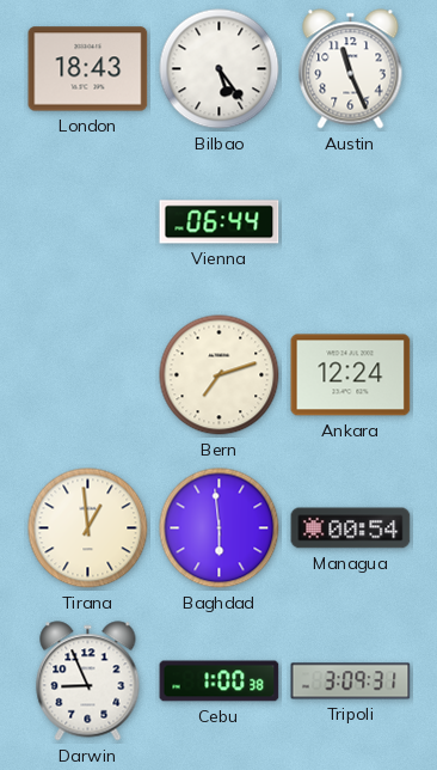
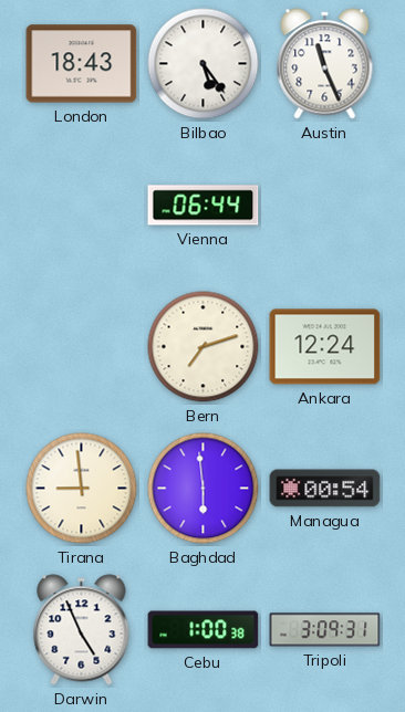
Tirana: 12:59 -> 8:59
Darwin: 8:56 -> 4:56
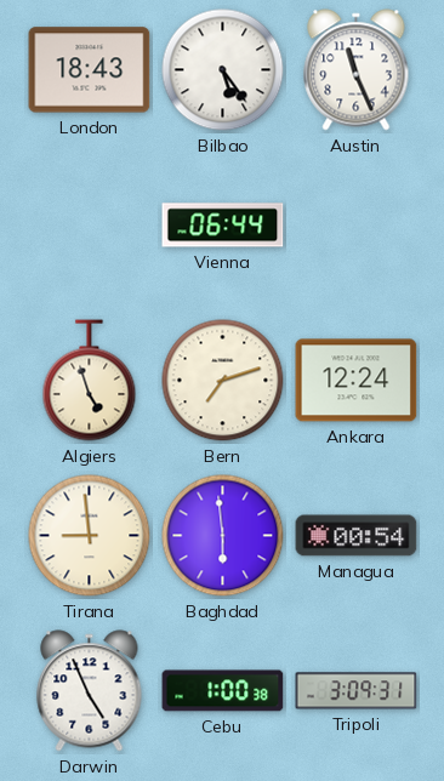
Algiers: none -> 4:57
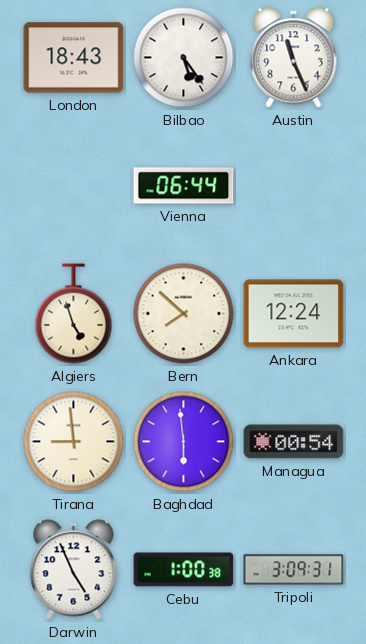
Bern: 7:12 -> 7:52
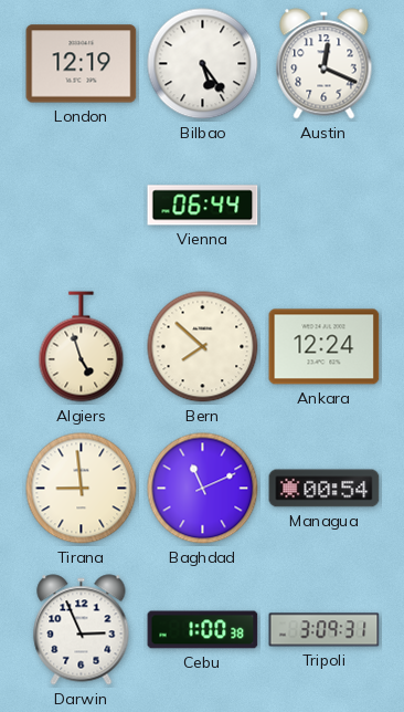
London: 18:43 -> 12:19
Austin: 11:26 -> 12:19
Baghdad: 5:59 -> 11:11
Darwin: 4:56 -> 2:56
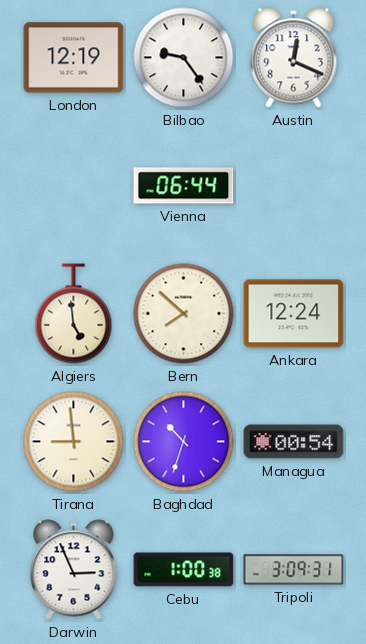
Bilbao: 5:24 -> 9:24
Algiers: 4:57 -> 4:59
Baghdad: 11:11 -> 10:33
